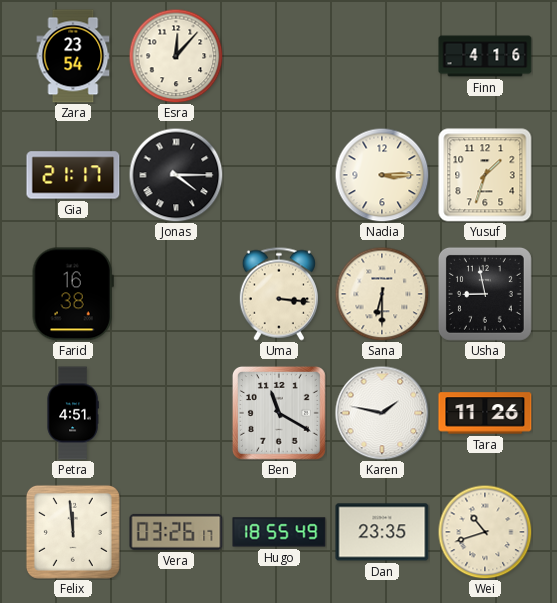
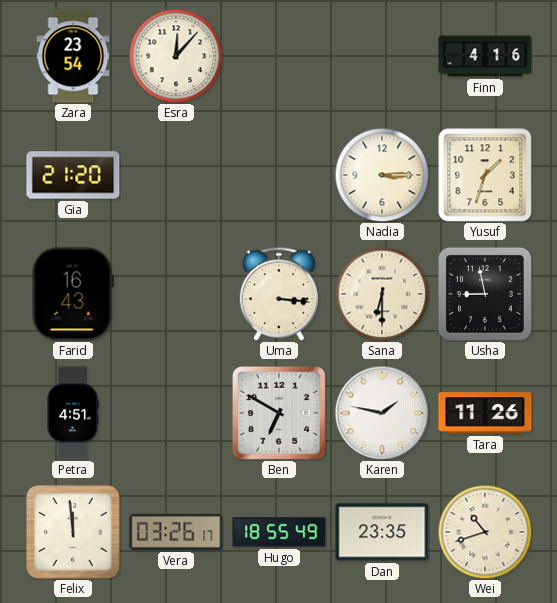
Gia: 21:17 -> 21:20
Jonas: 4:15 -> none
Farid: 16:38 -> 16:43
Ben: 11:20 -> 6:50
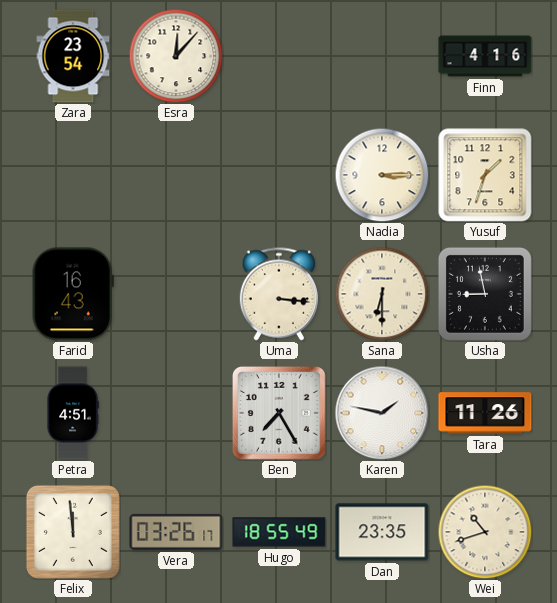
Gia: 21:20 -> none
Ben: 6:50 -> 7:25
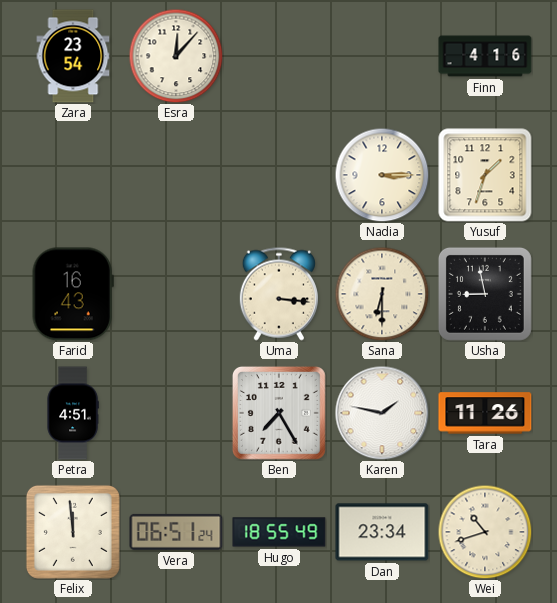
Vera: 03:26 -> 06:51
Dan: 23:35 -> 23:34
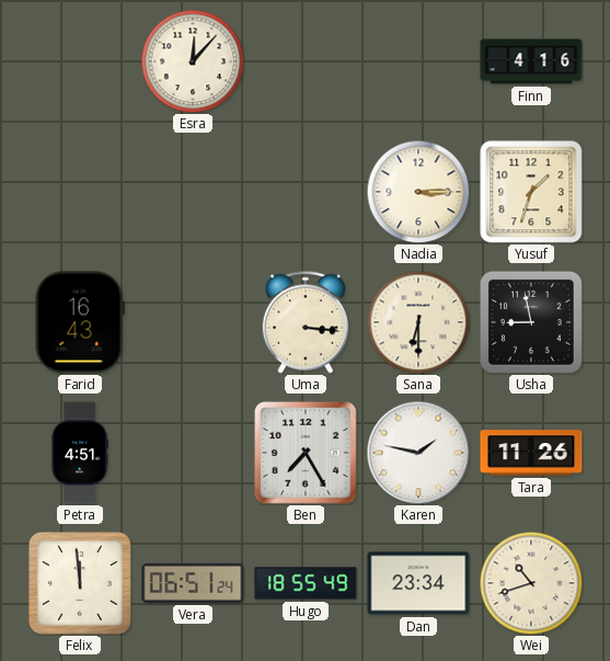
Zara: 23:54 -> none
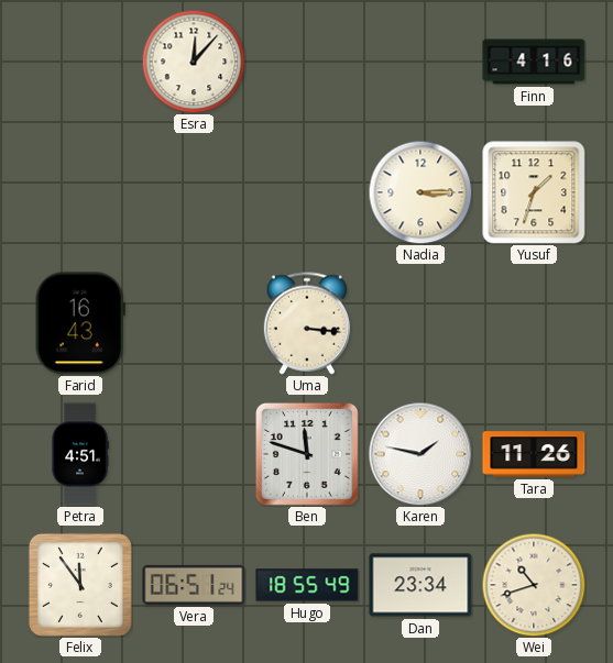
Sana: 6:30 -> none
Usha: 8:58 -> none
Ben: 7:25 -> 11:48
Felix: 11:59 -> 11:54
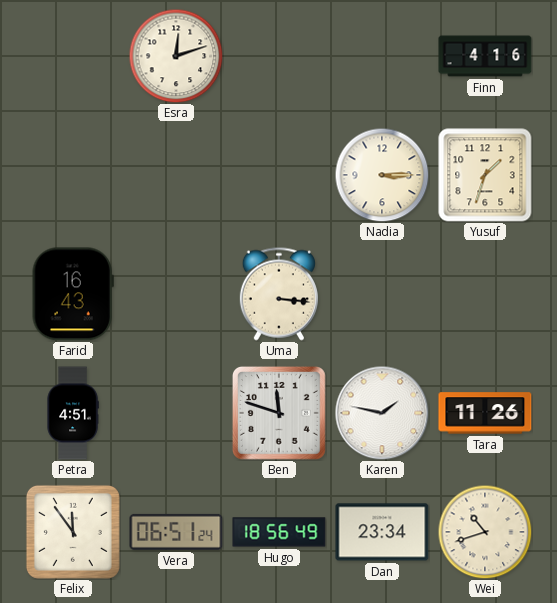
Esra: 12:07 -> 12:12
Hugo: 18:55 -> 18:56
